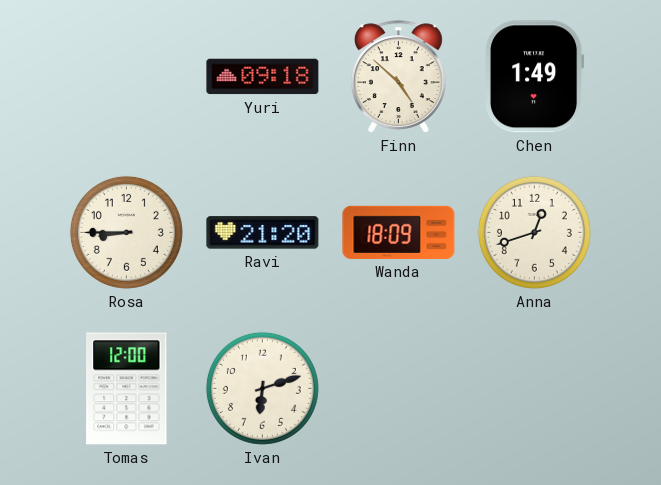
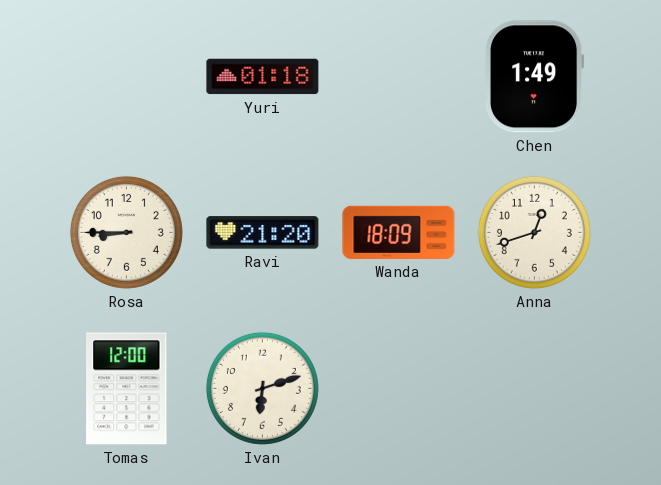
Yuri: 09:18 -> 01:18
Finn: 4:52 -> none
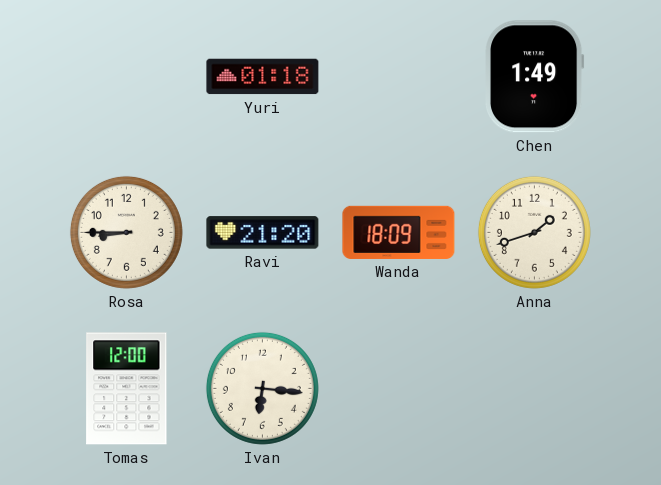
Anna: 12:42 -> 1:42
Ivan: 6:12 -> 6:16
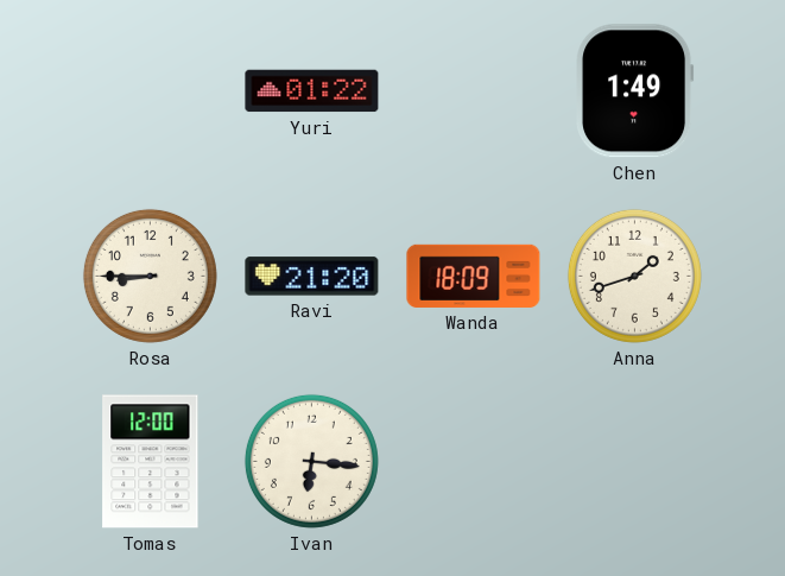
Yuri: 01:18 -> 01:22
